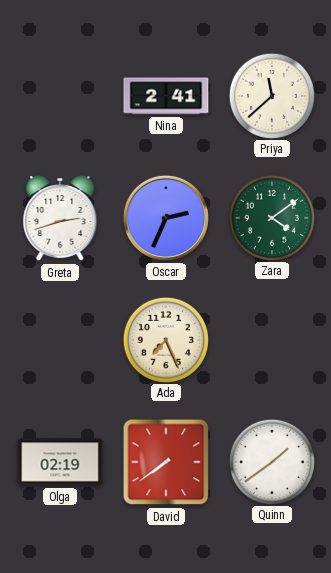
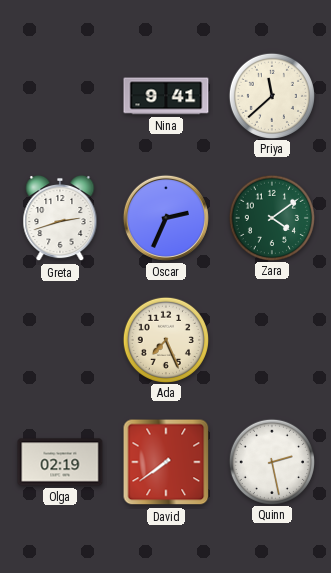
Nina: 2:41 -> 9:41
Quinn: 1:39 -> 2:28
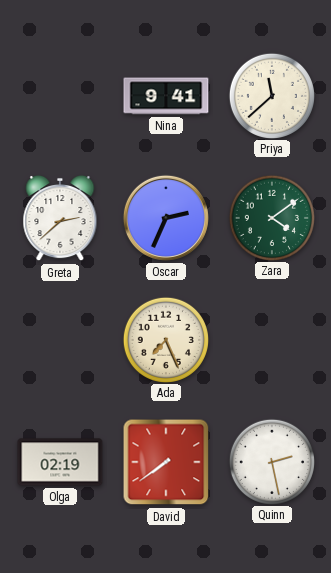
Greta: 2:42 -> 2:38
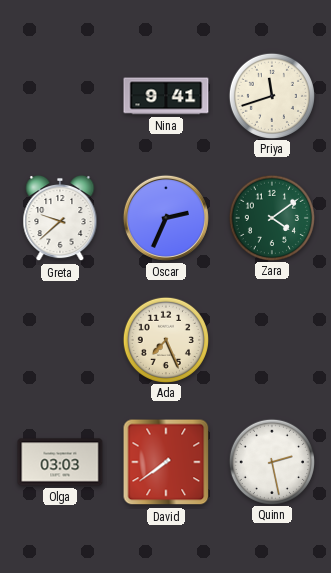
Priya: 11:38 -> 11:42
Greta: 2:38 -> 9:38
Olga: 02:19 -> 03:03
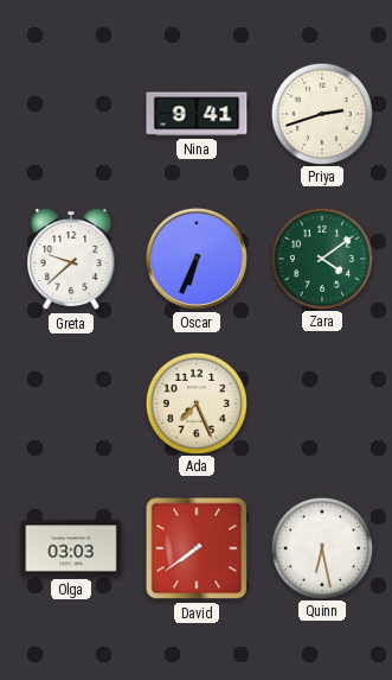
Priya: 11:42 -> 2:42
Oscar: 2:34 -> 6:34
Quinn: 2:28 -> 6:28
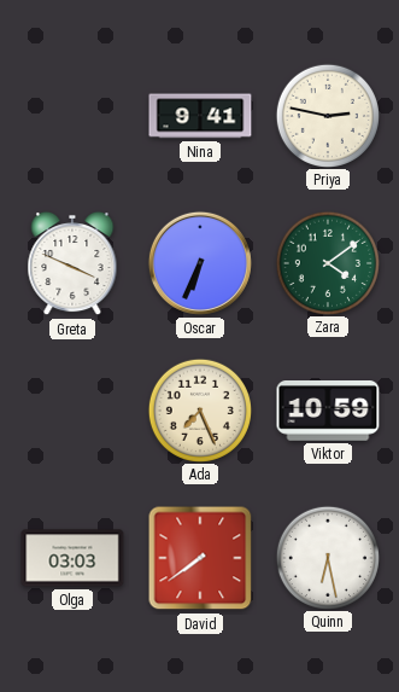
Priya: 2:42 -> 2:47
Greta: 9:38 -> 3:49
Viktor: none -> 10:59
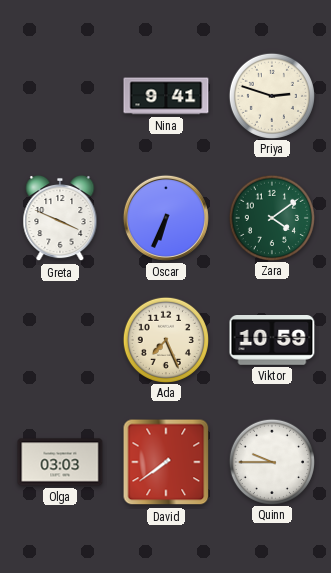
Priya: 2:47 -> 2:48
Quinn: 6:28 -> 9:45
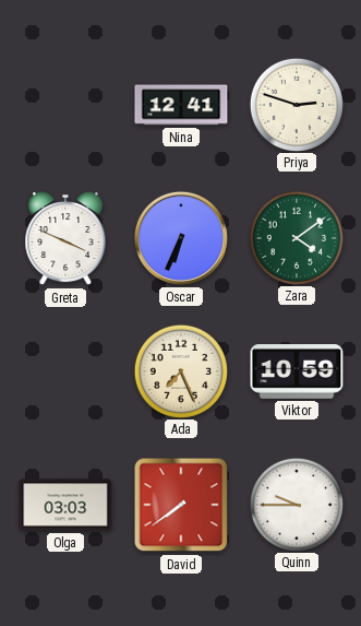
Nina: 9:41 -> 12:41
